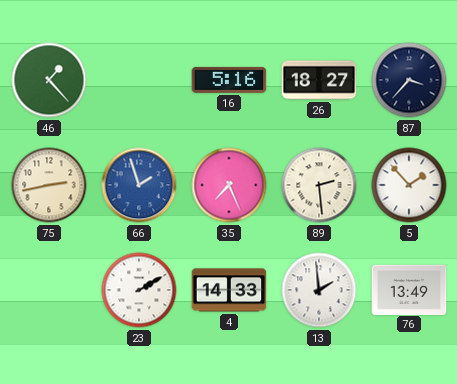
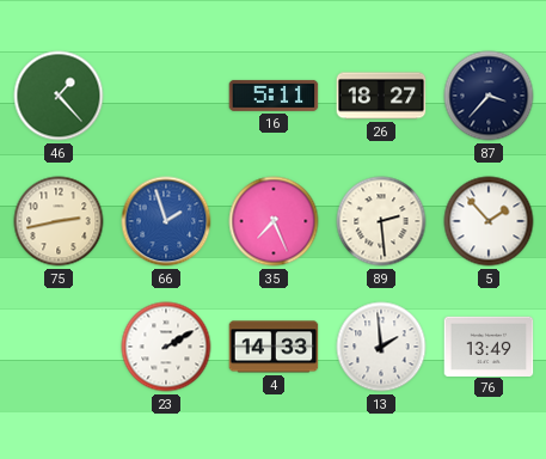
16: 5:16 -> 5:11
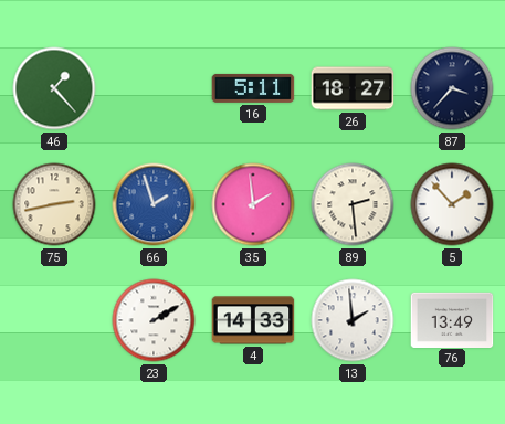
35: 7:26 -> 1:59
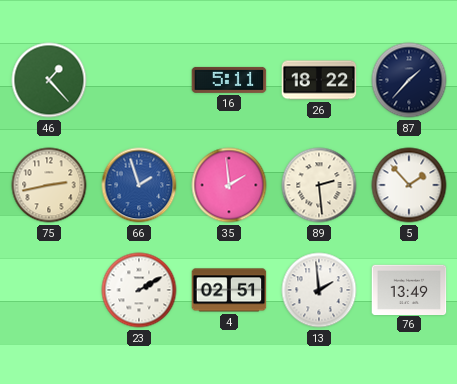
26: 18:27 -> 18:22
87: 3:37 -> 1:37
4: 14:33 -> 02:51
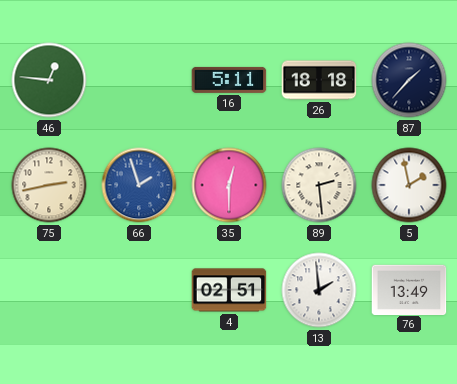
46: 1:23 -> 12:46
26: 18:22 -> 18:18
35: 1:59 -> 12:30
5: 1:53 -> 1:58
23: 2:10 -> none
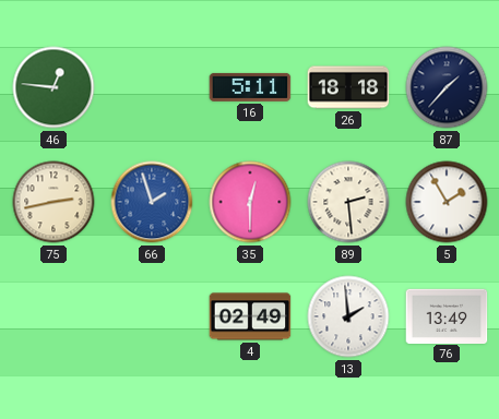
5: 1:58 -> 1:55
4: 02:51 -> 02:49
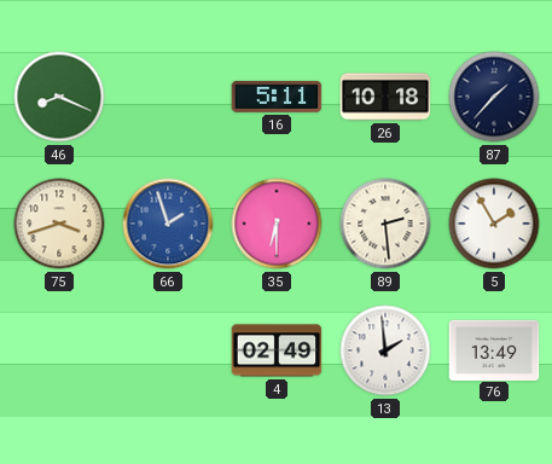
46: 12:46 -> 8:19
26: 18:18 -> 10:18
75: 2:43 -> 3:42
35: 12:30 -> 6:30
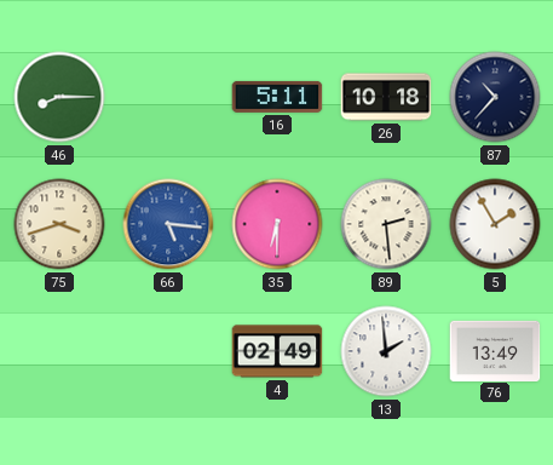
46: 8:19 -> 8:15
87: 1:37 -> 10:37
66: 1:57 -> 5:16
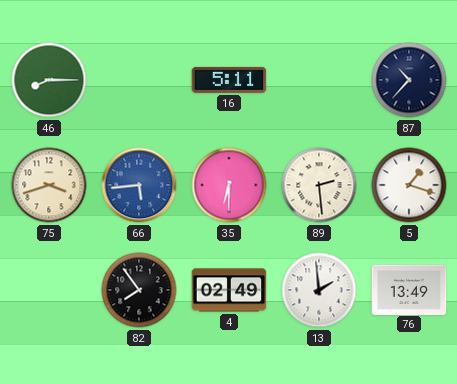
26: 10:18 -> none
66: 5:16 -> 5:44
5: 1:55 -> 1:18
82: none -> 7:54
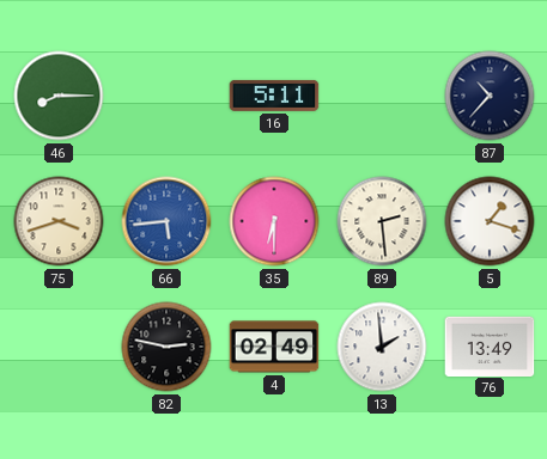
82: 7:54 -> 2:47
